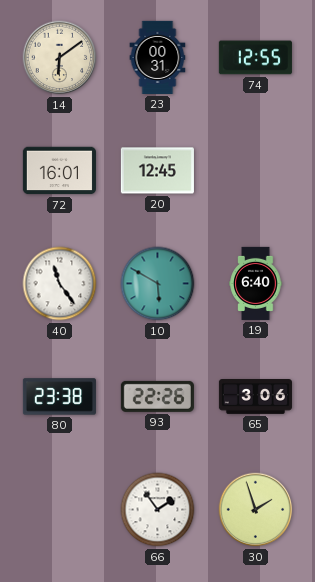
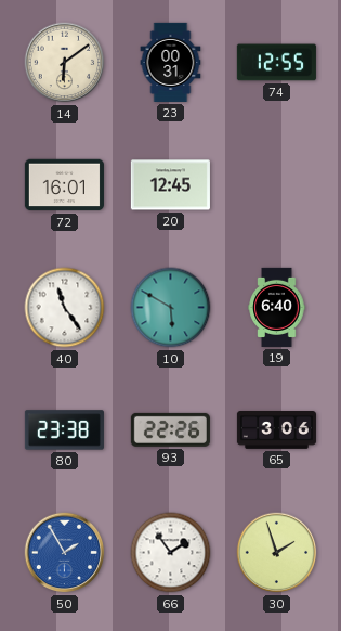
50: none -> 1:55
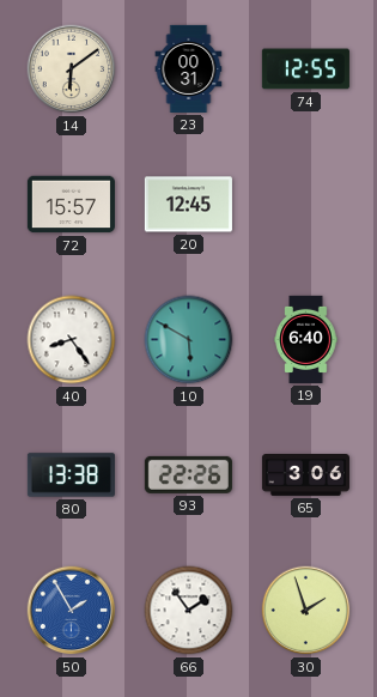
72: 16:01 -> 15:57
40: 11:24 -> 8:24
80: 23:38 -> 13:38
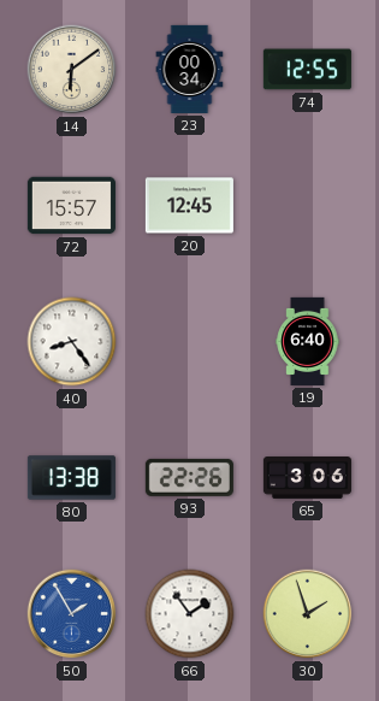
23: 00:31 -> 00:34
10: 5:50 -> none
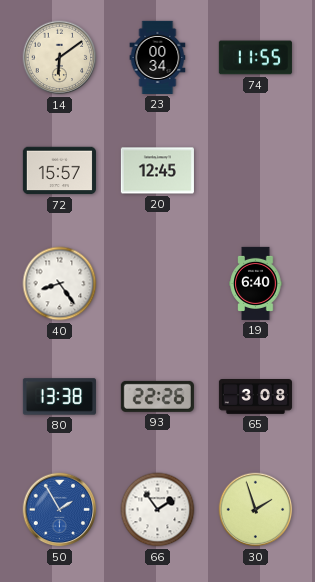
74: 12:55 -> 11:55
65: 3:06 -> 3:08
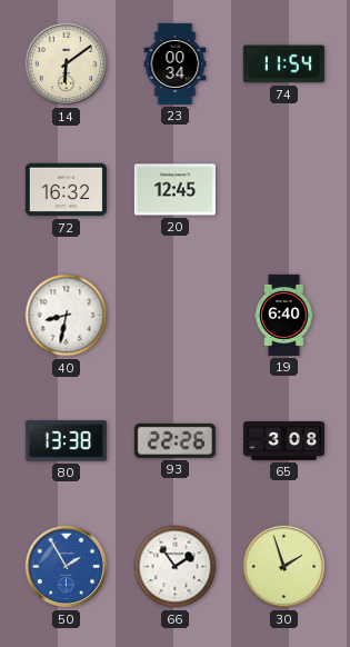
74: 11:55 -> 11:54
72: 15:57 -> 16:32
40: 8:24 -> 8:32
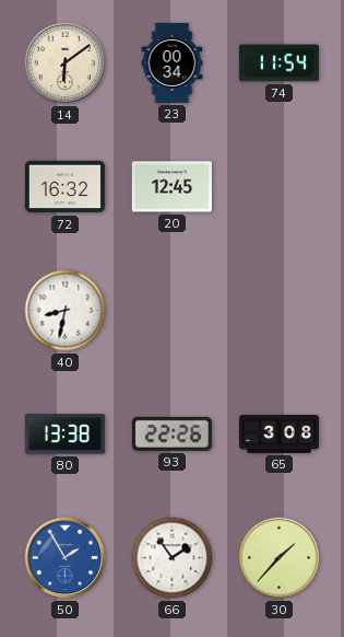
19: 6:40 -> none
30: 1:57 -> 1:37
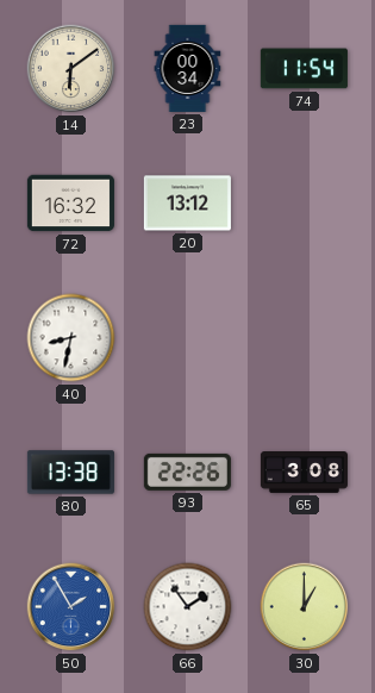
20: 12:45 -> 13:12
30: 1:37 -> 1:00
